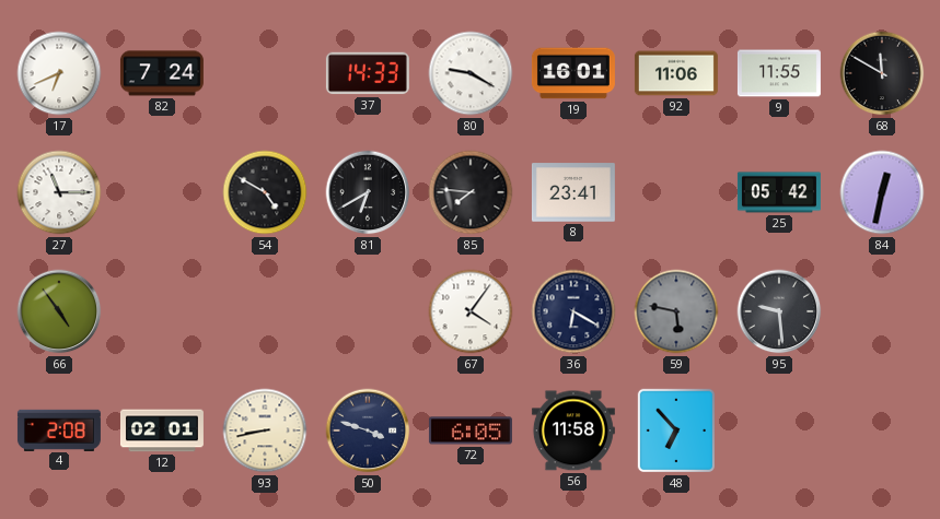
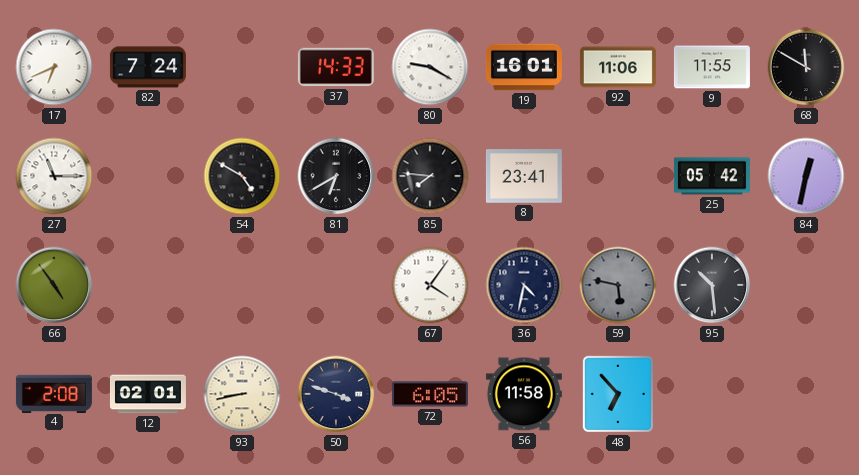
36: 6:20 -> 4:32
95: 9:29 -> 10:29
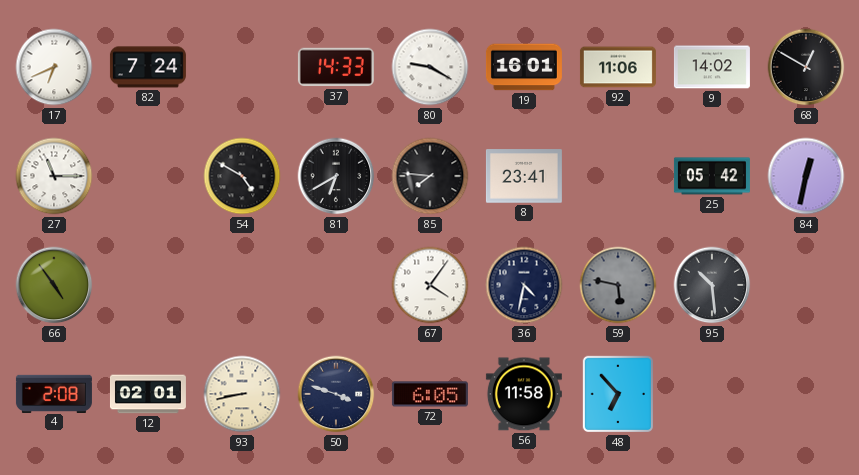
9: 11:55 -> 14:02
68: 11:50 -> 12:50
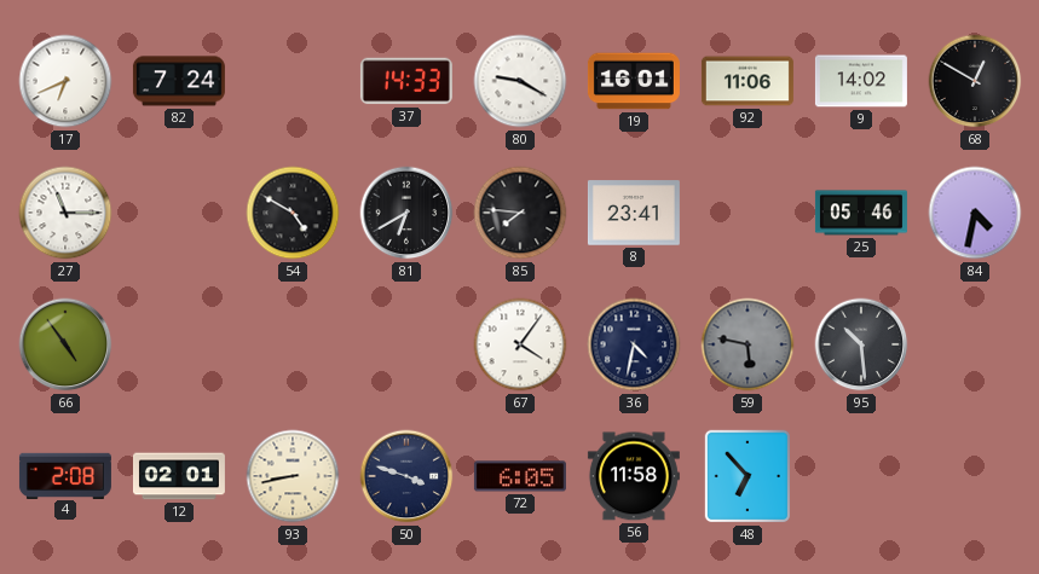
25: 05:42 -> 05:46
84: 12:32 -> 4:32
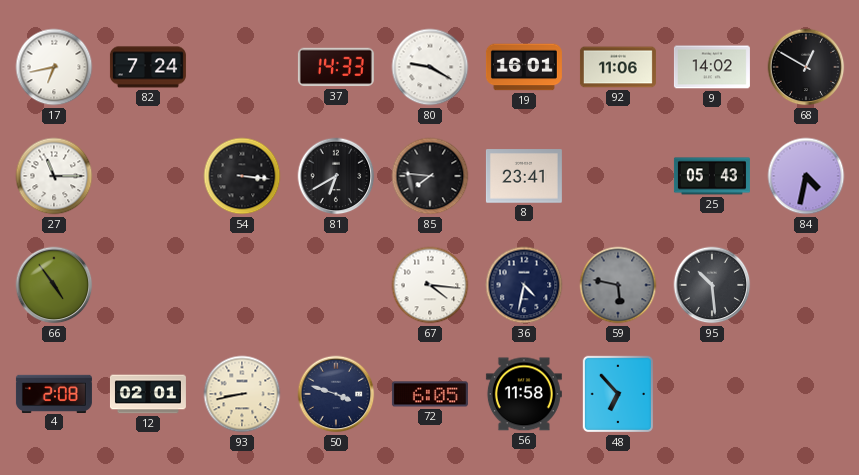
17: 6:41 -> 6:43
54: 4:50 -> 3:16
25: 05:46 -> 05:43
67: 4:06 -> 4:16
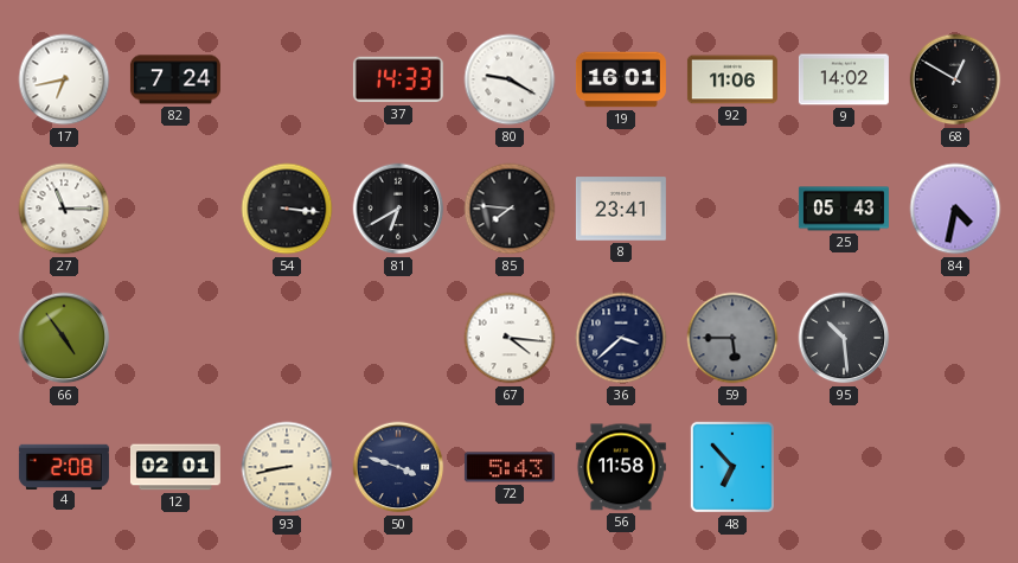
36: 4:32 -> 3:38
59: 5:47 -> 5:45
72: 6:05 -> 5:43
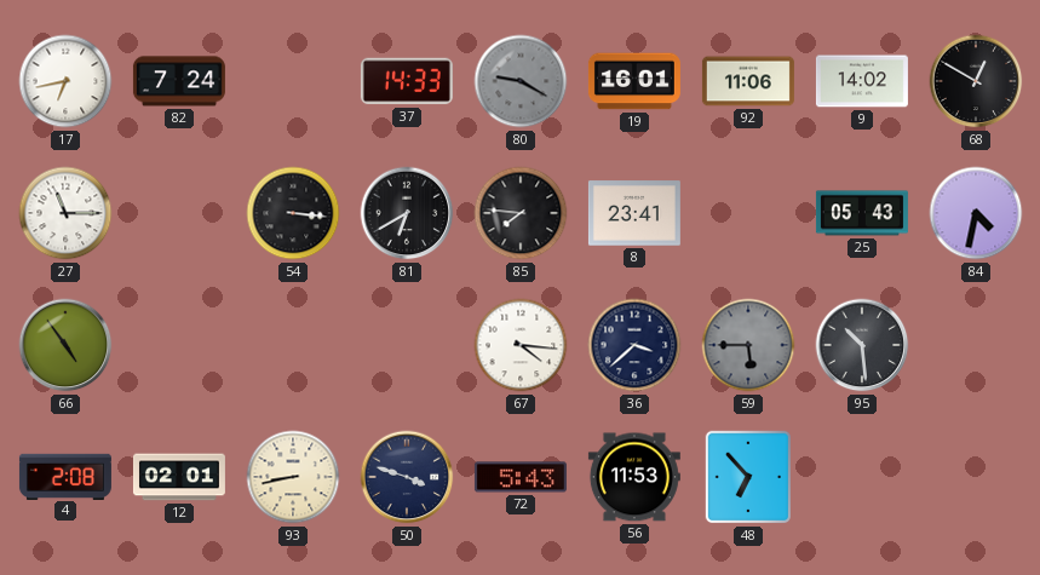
80 dial: white -> grey
56: 11:58 -> 11:53
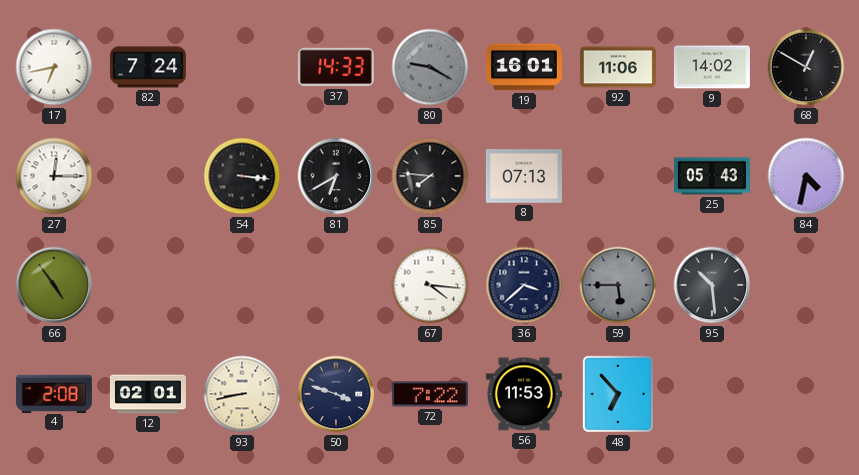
27: 11:15 -> 12:15
8: 23:41 -> 07:13
72: 5:43 -> 7:22
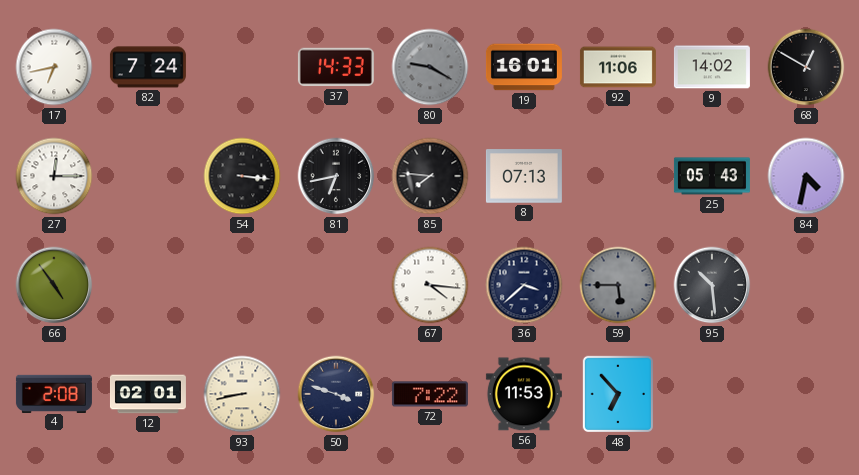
81: 6:40 -> 6:43
